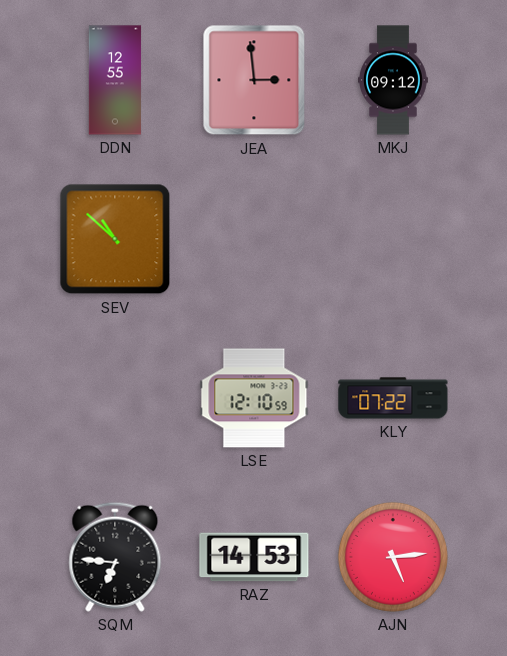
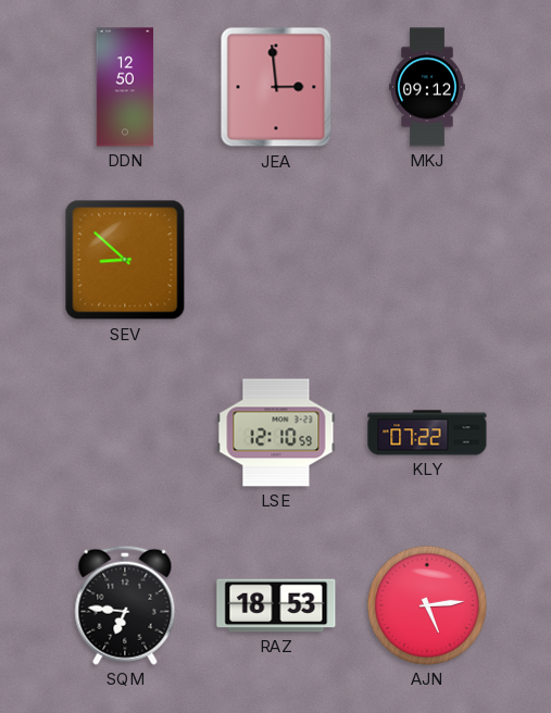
DDN: 12:55 -> 12:50
SEV: 10:52 -> 8:52
RAZ: 14:53 -> 18:53
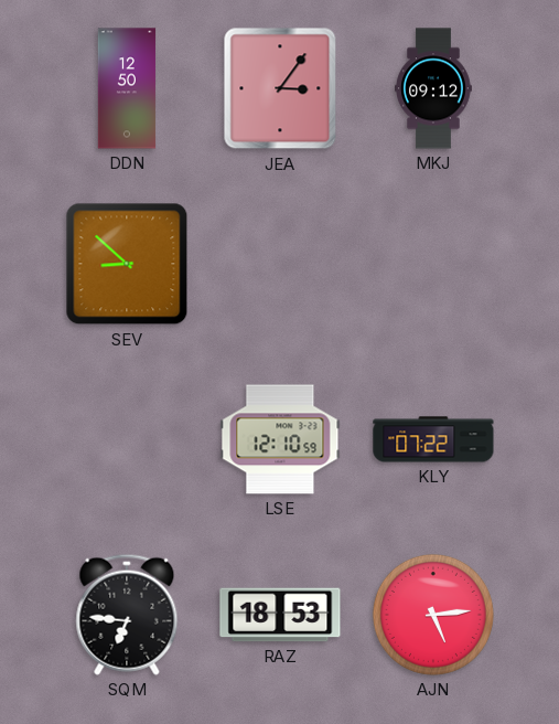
JEA: 2:59 -> 3:06
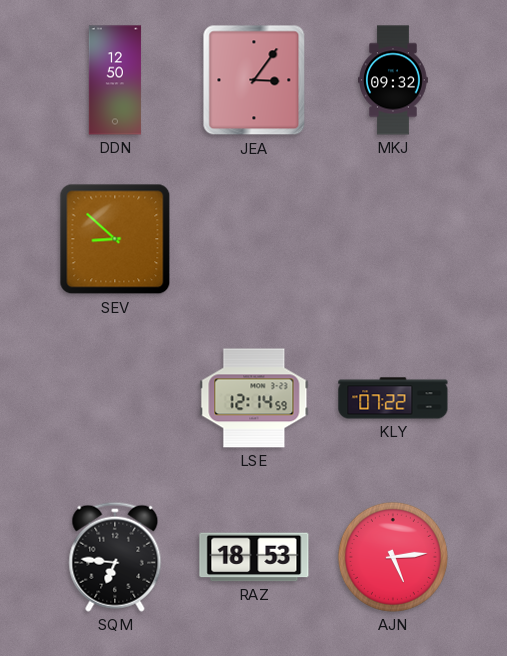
MKJ: 09:12 -> 09:32
LSE: 12:10 -> 12:14
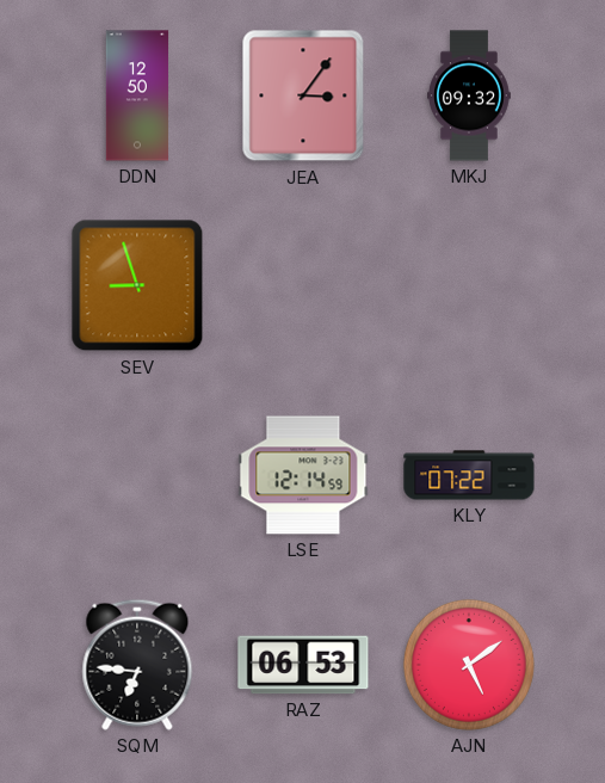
SEV: 8:52 -> 8:57
RAZ: 18:53 -> 06:53
AJN: 5:14 -> 5:09
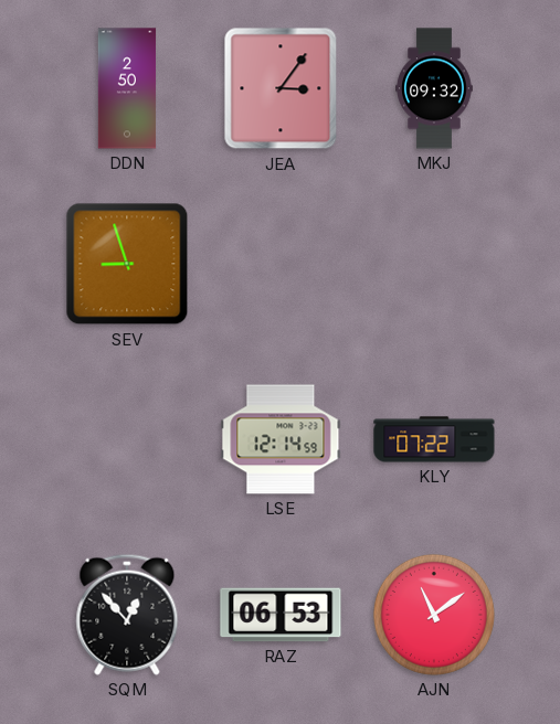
DDN: 12:50 -> 2:50
SQM: 6:46 -> 12:53
AJN: 5:09 -> 11:09
